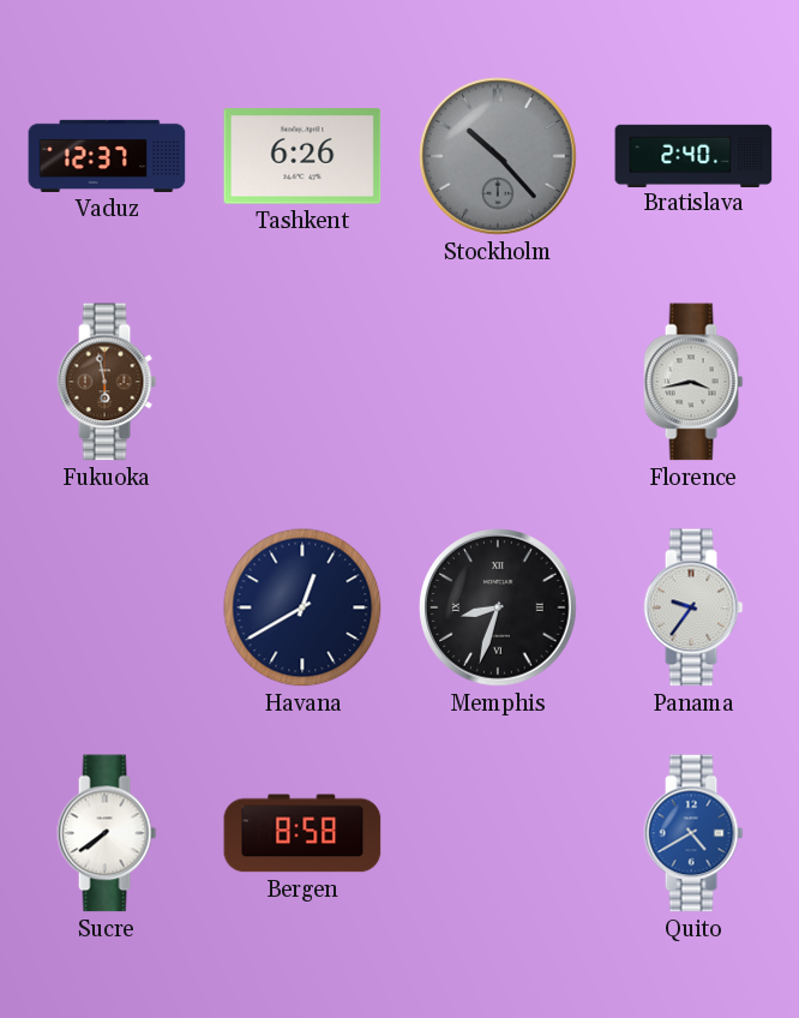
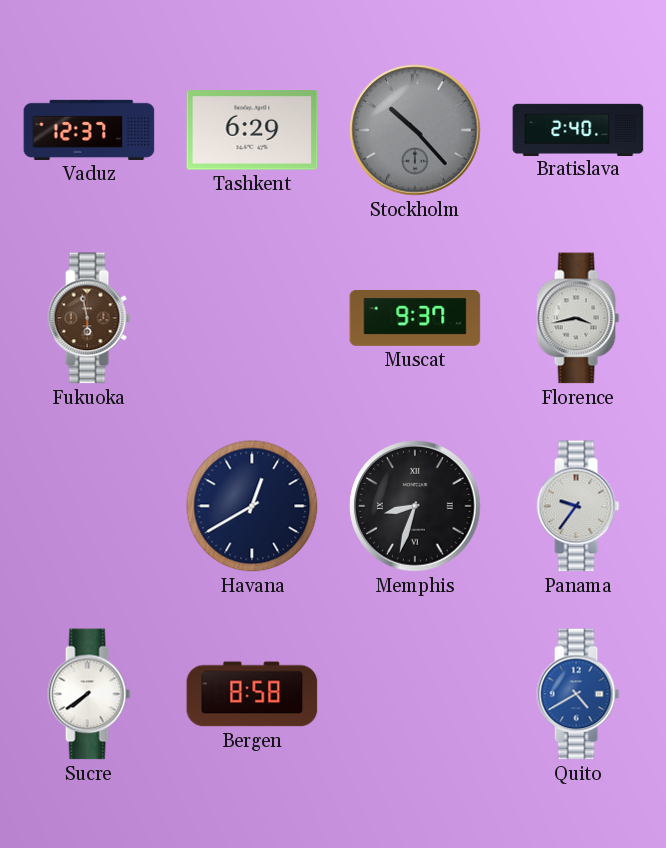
Tashkent: 6:26 -> 6:29
Muscat: none -> 9:37
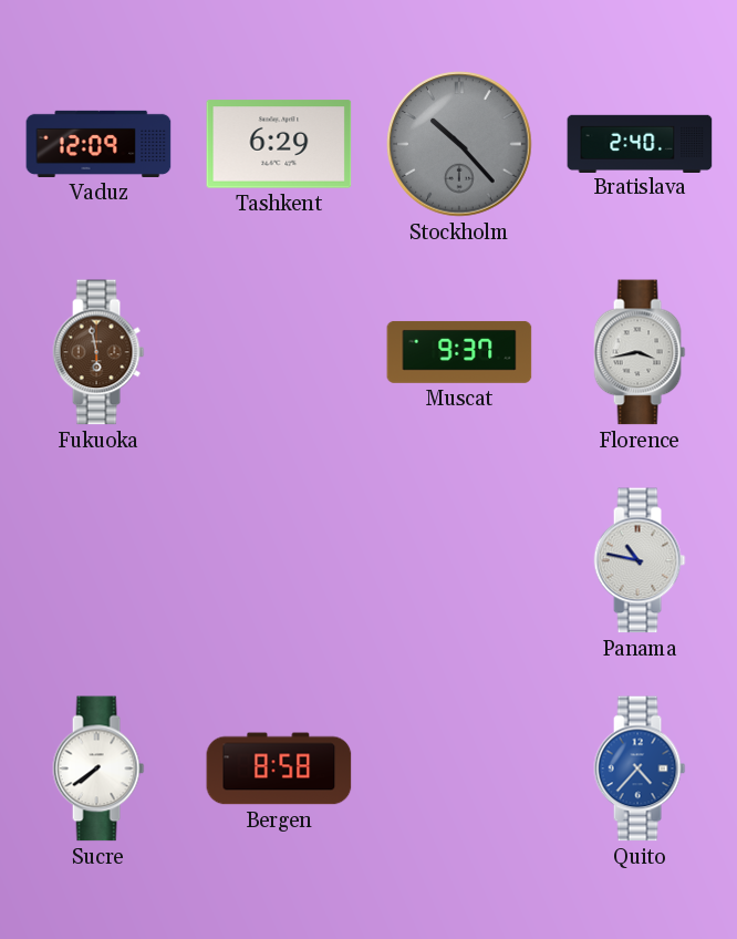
Vaduz: 12:37 -> 12:09
Havana: 12:40 -> none
Memphis: 8:33 -> none
Panama: 9:36 -> 10:47
Quito: 4:40 -> 4:37
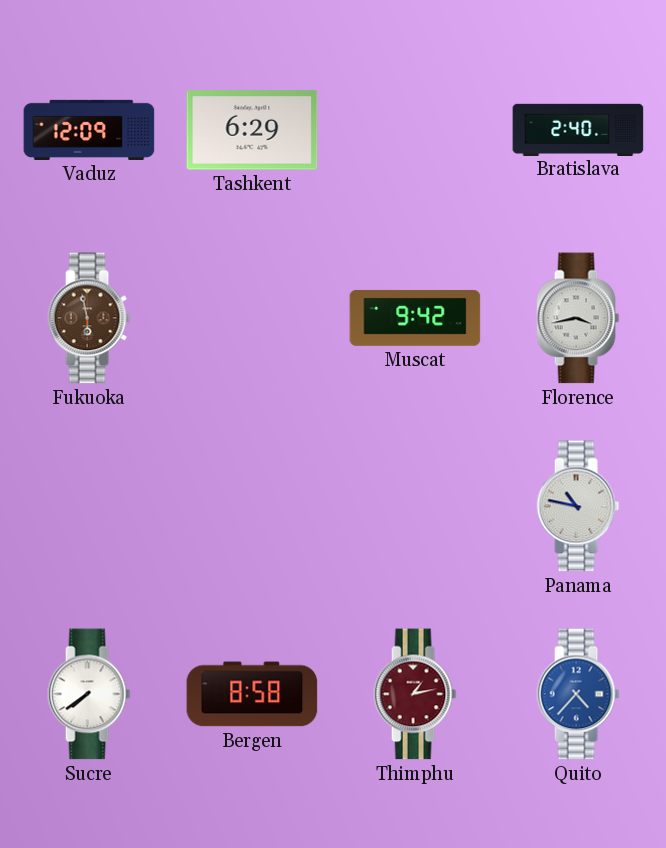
Stockholm: 10:23 -> none
Muscat: 9:37 -> 9:42
Thimphu: none -> 1:13
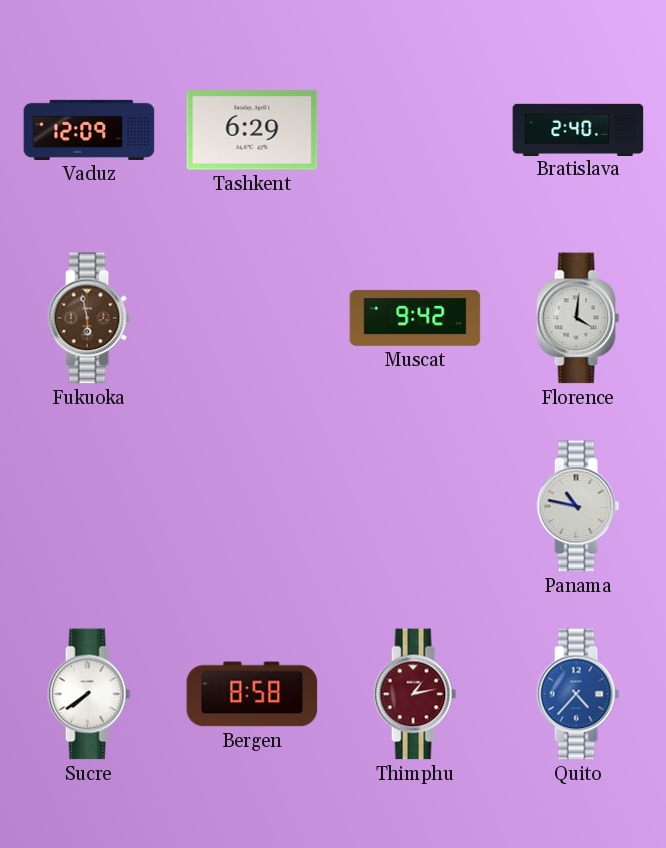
Florence: 3:43 -> 4:01
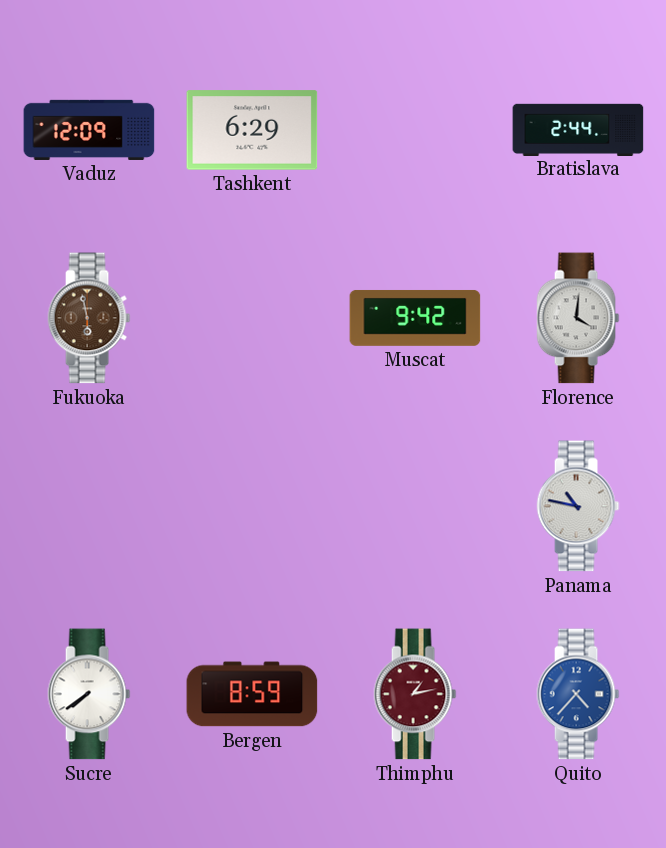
Bratislava: 2:40 -> 2:44
Bergen: 8:58 -> 8:59
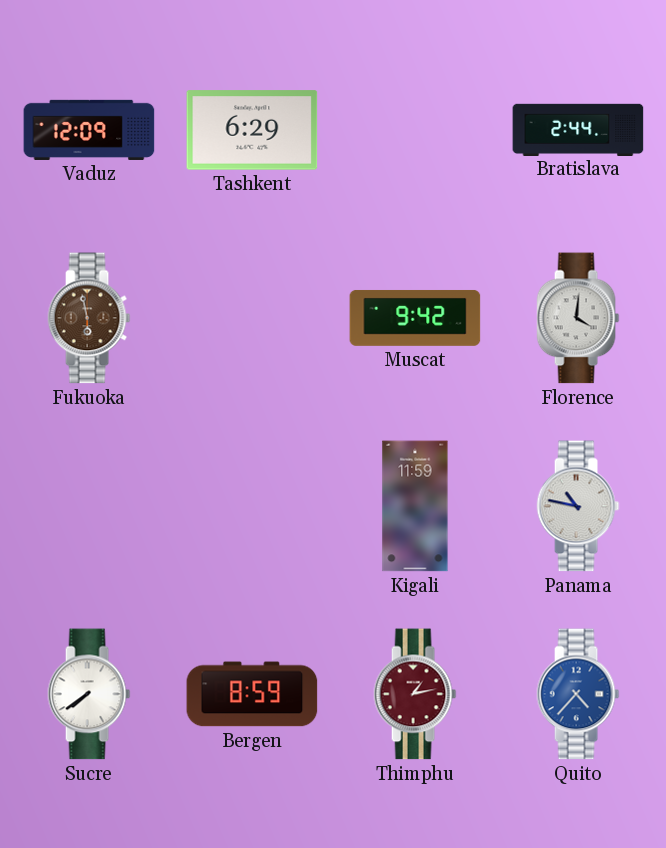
Kigali: none -> 11:59
